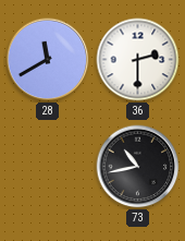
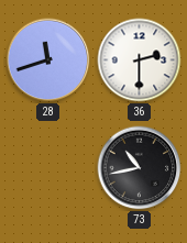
28: 11:40 -> 11:42
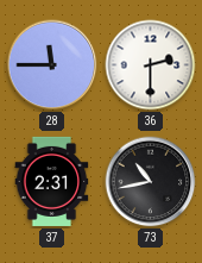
28: 11:42 -> 11:45
37: none -> 2:31
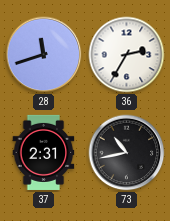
28: 11:45 -> 11:42
36: 2:30 -> 2:35
